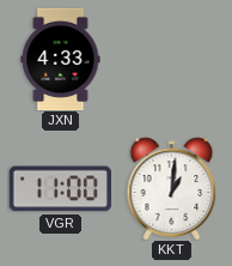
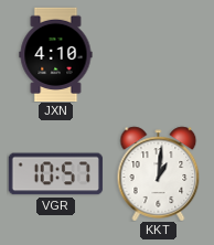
JXN: 4:33 -> 4:10
VGR: 11:00 -> 10:57
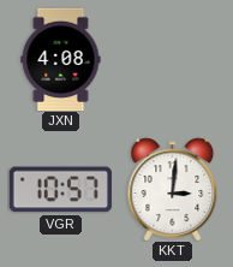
JXN: 4:10 -> 4:08
KKT: 1:01 -> 3:01
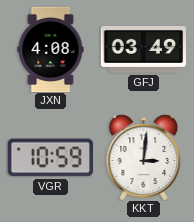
GFJ: none -> 03:49
VGR: 10:57 -> 10:59
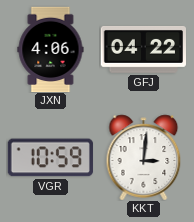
JXN: 4:08 -> 4:06
GFJ: 03:49 -> 04:22
